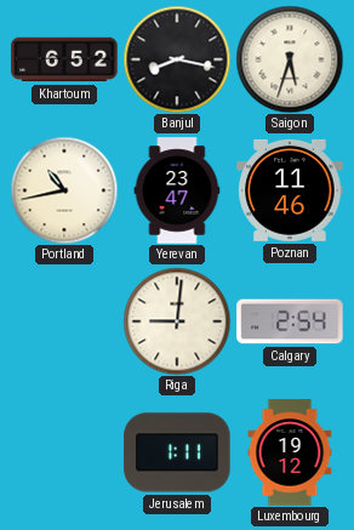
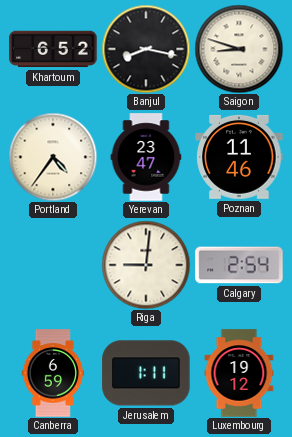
Saigon: 5:33 -> 8:48
Portland: 10:43 -> 4:36
Canberra: none -> 6:59
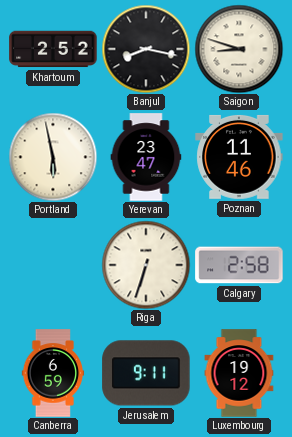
Khartoum: 6:52 -> 2:52
Portland: 4:36 -> 5:58
Riga: 9:01 -> 6:33
Calgary: 2:54 -> 2:58
Jerusalem: 1:11 -> 9:11
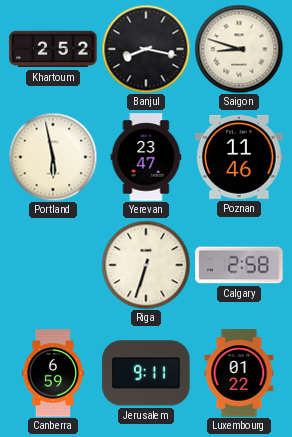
Luxembourg: 19:12 -> 01:22
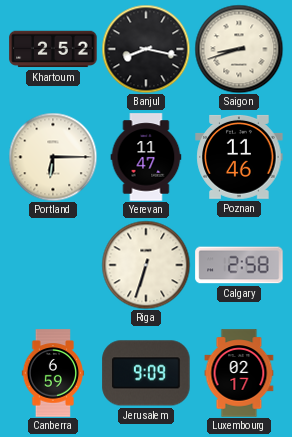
Saigon: 8:48 -> 8:42
Portland: 5:58 -> 6:15
Yerevan: 23:47 -> 11:47
Jerusalem: 9:11 -> 9:09
Luxembourg: 01:22 -> 02:17
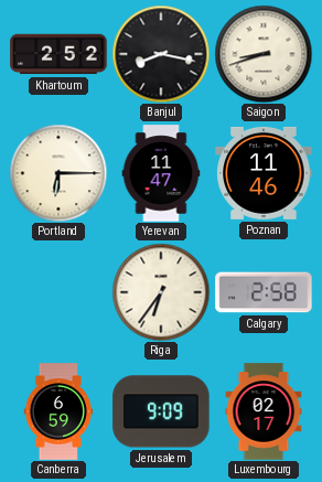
Riga: 6:33 -> 6:36
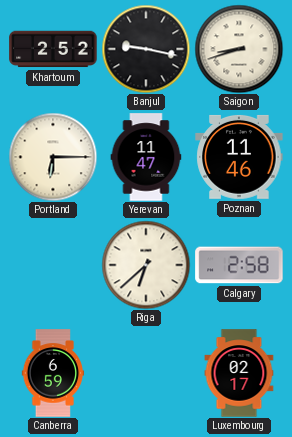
Banjul: 8:17 -> 9:17
Riga: 6:36 -> 6:38
Jerusalem: 9:09 -> none
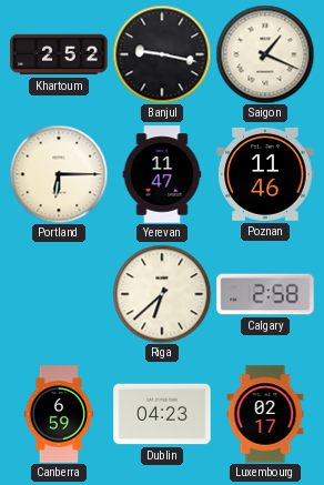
Saigon: 8:42 -> 1:19
Dublin: none -> 04:23
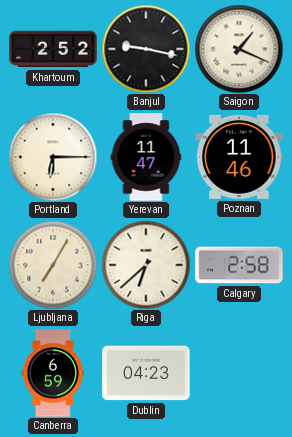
Ljubljana: none -> 7:05
Luxembourg: 02:17 -> none
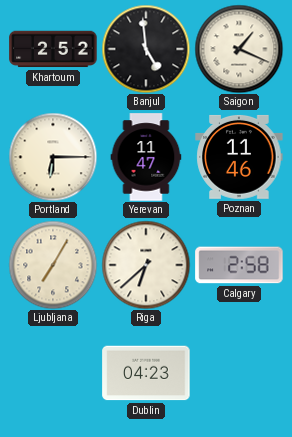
Banjul: 9:17 -> 4:59
Canberra: 6:59 -> none
